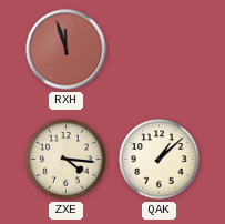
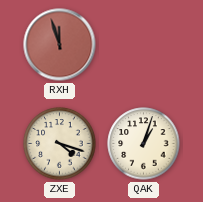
ZXE: 4:16 -> 4:18
QAK: 1:08 -> 1:03
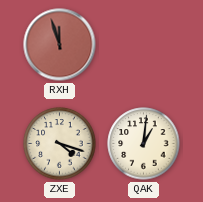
QAK: 1:03 -> 1:01
